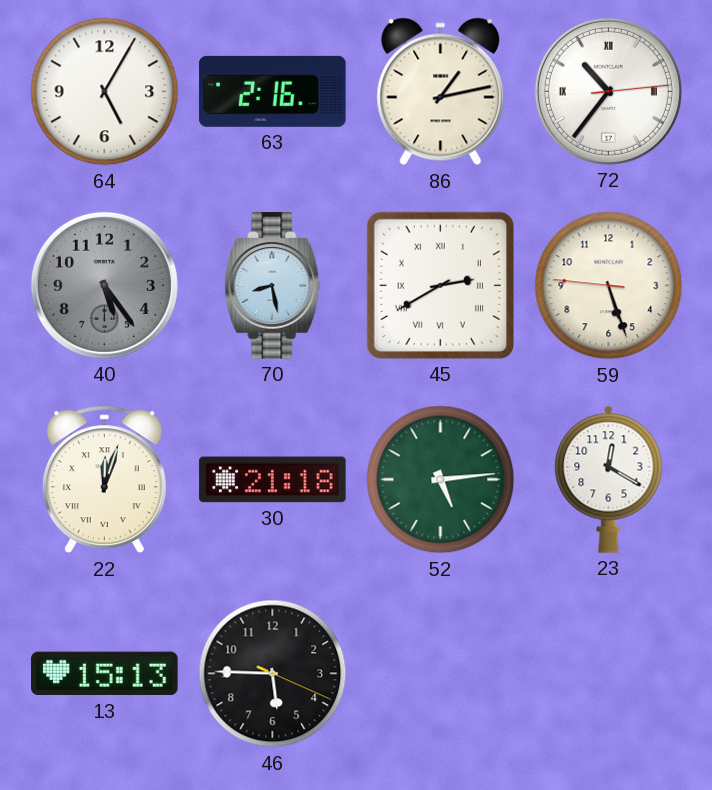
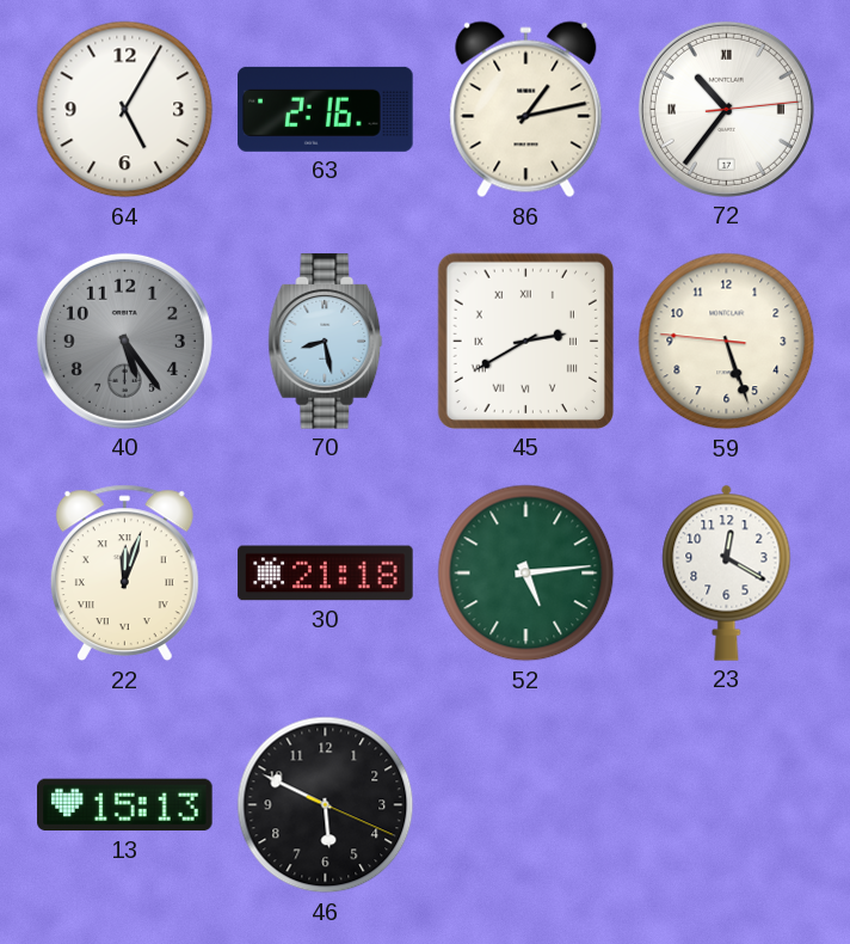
46: 5:45 -> 5:49
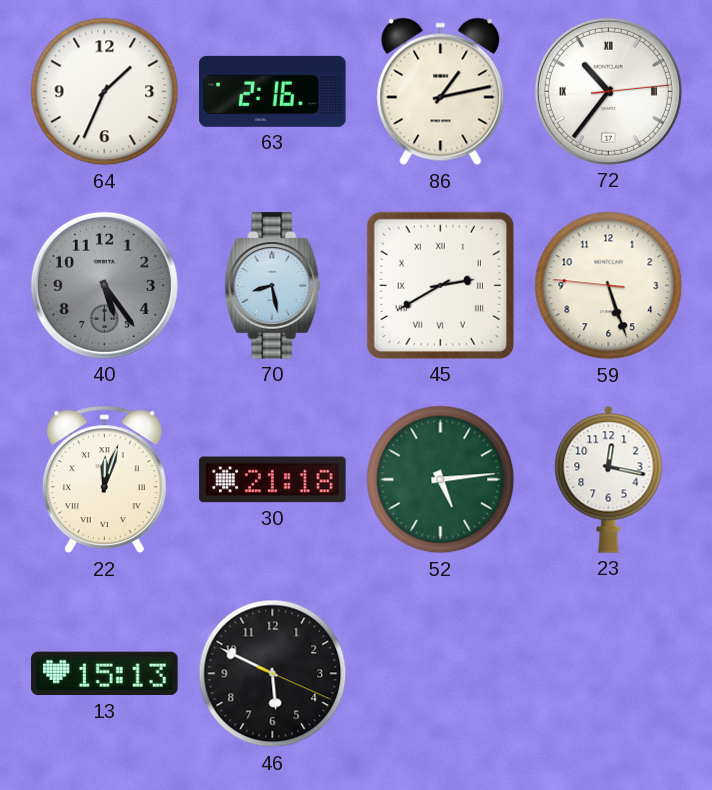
64: 5:05 -> 1:34
23: 12:20 -> 12:17
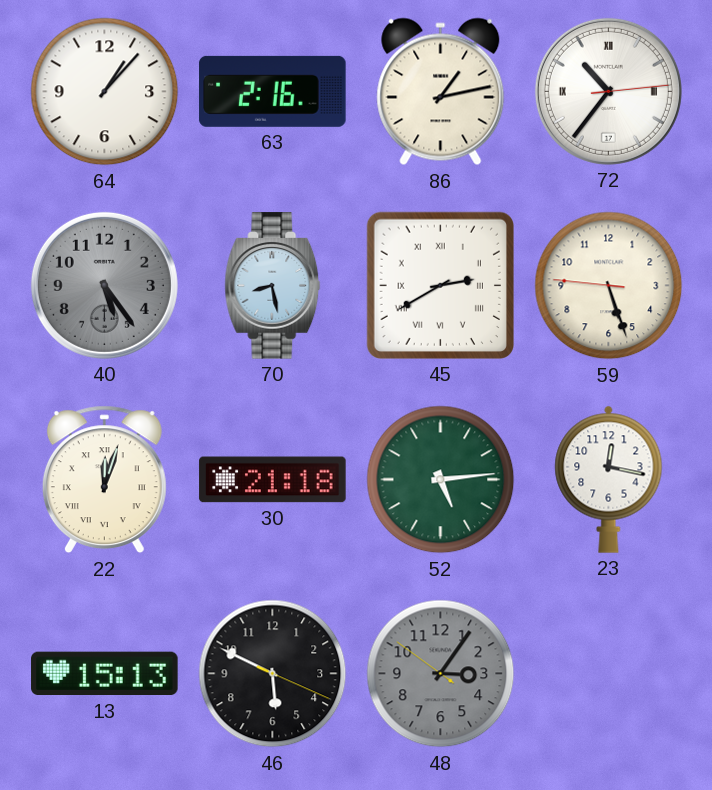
64: 1:34 -> 1:07
48: none -> 3:05
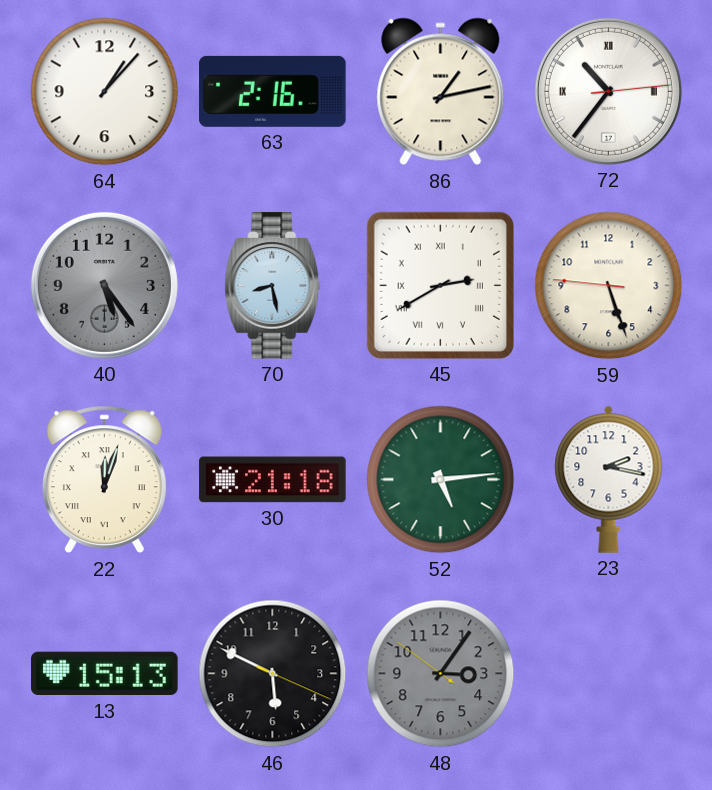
23: 12:17 -> 2:17
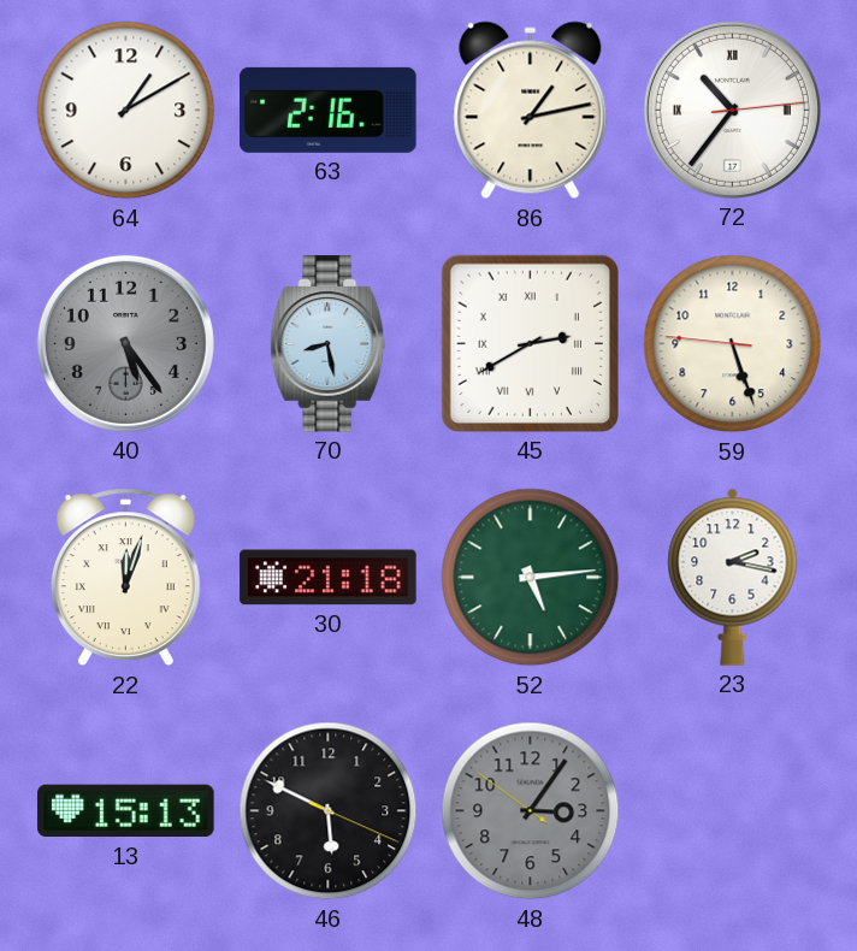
64: 1:07 -> 1:10
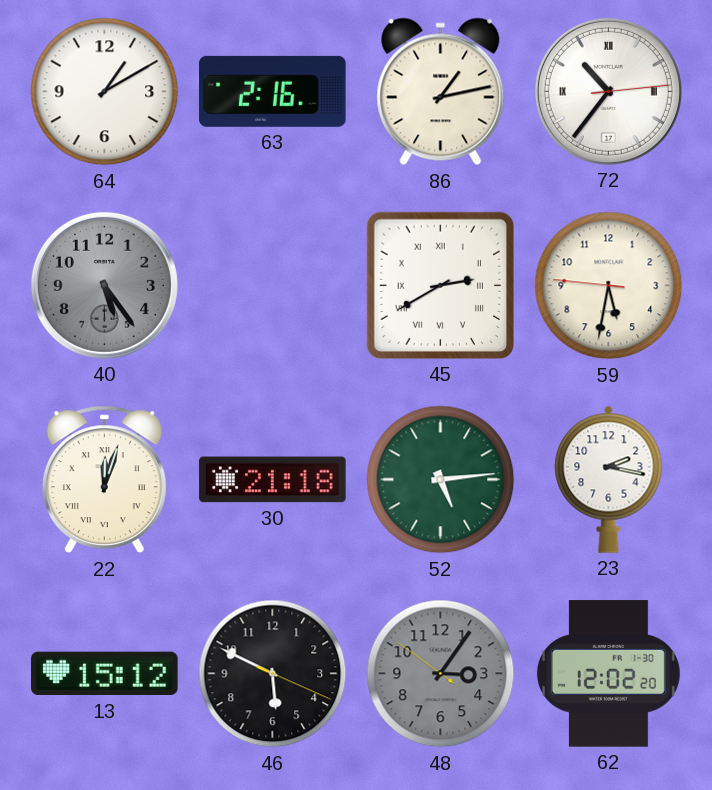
70: 8:28 -> none
59: 5:26 -> 5:31
13: 15:13 -> 15:12
62: none -> 12:02
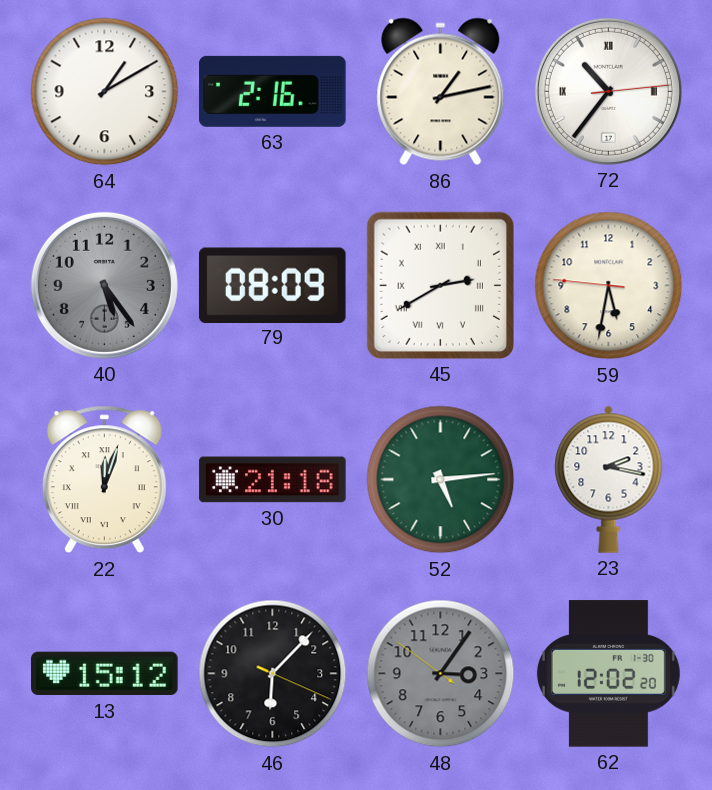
79: none -> 08:09
46: 5:49 -> 6:07
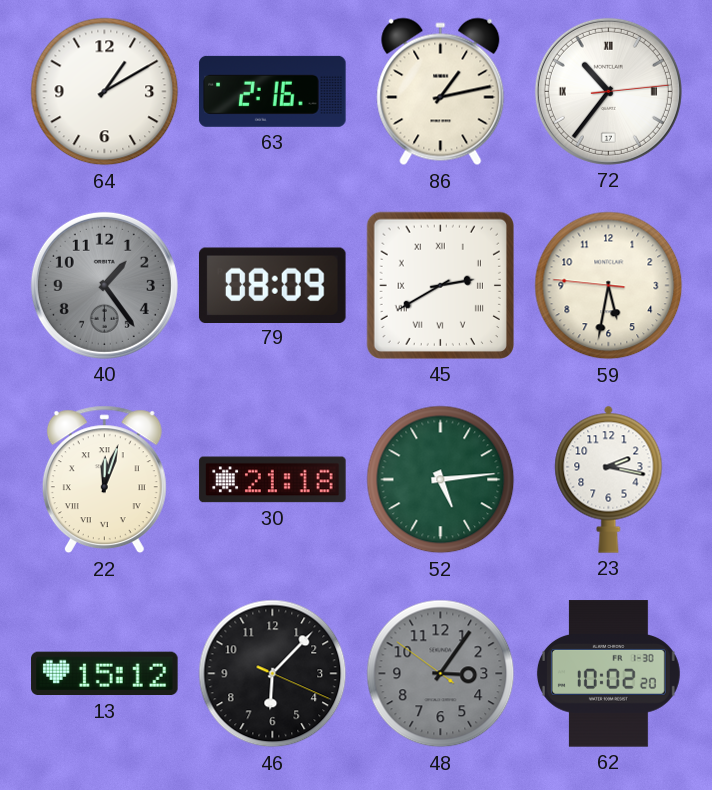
40: 5:24 -> 1:24
62: 12:02 -> 10:02
